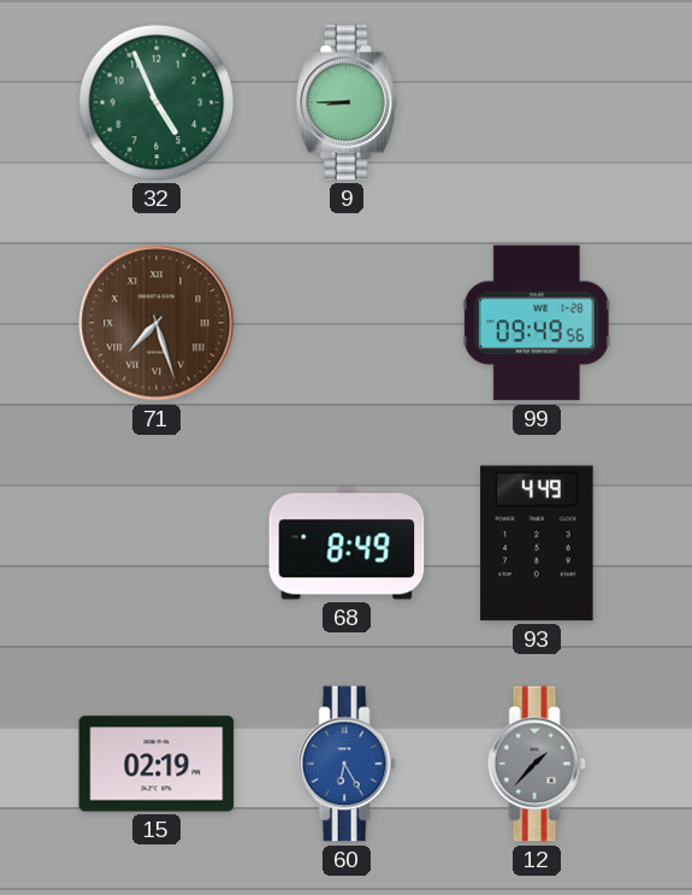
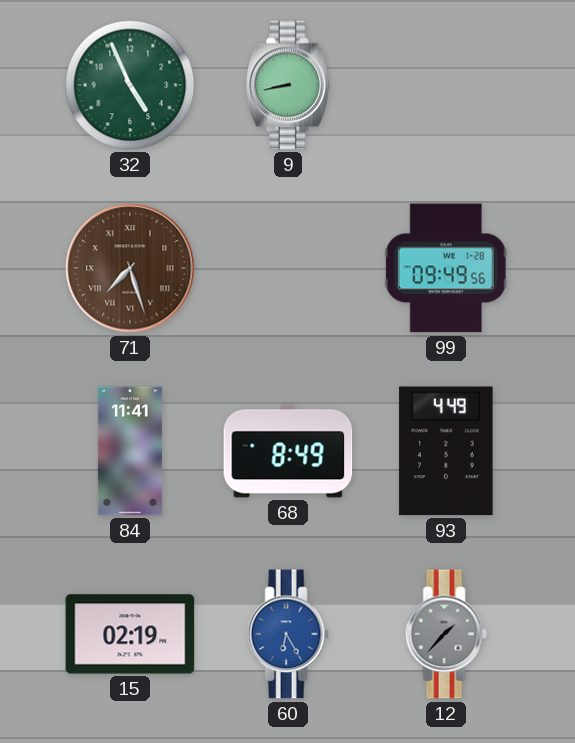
9: 8:45 -> 8:43
84: none -> 11:41
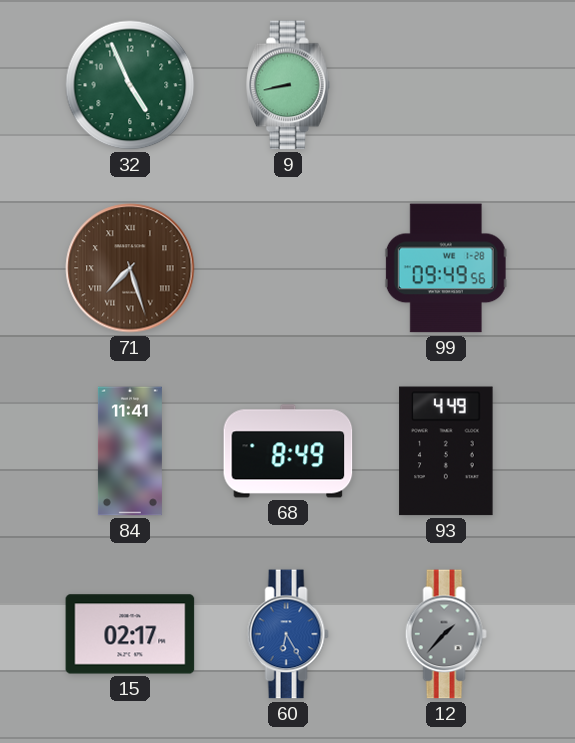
15: 02:19 -> 02:17
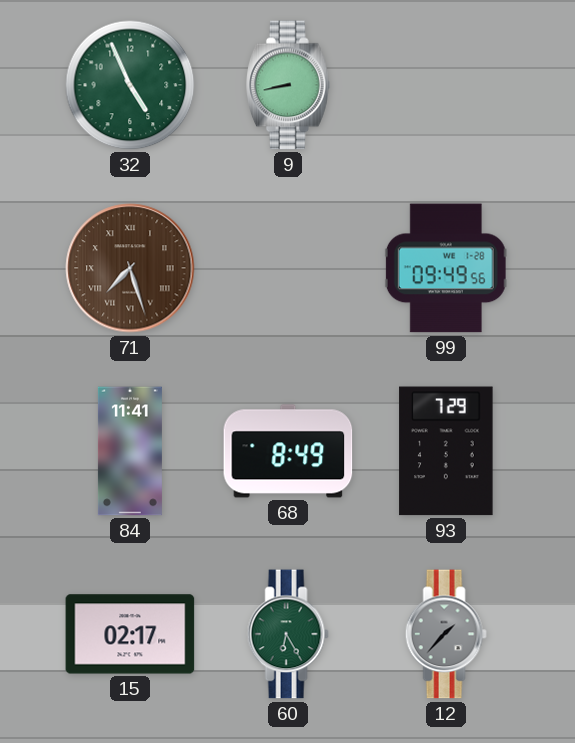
93: 4:49 -> 7:29
60 dial: blue -> green
